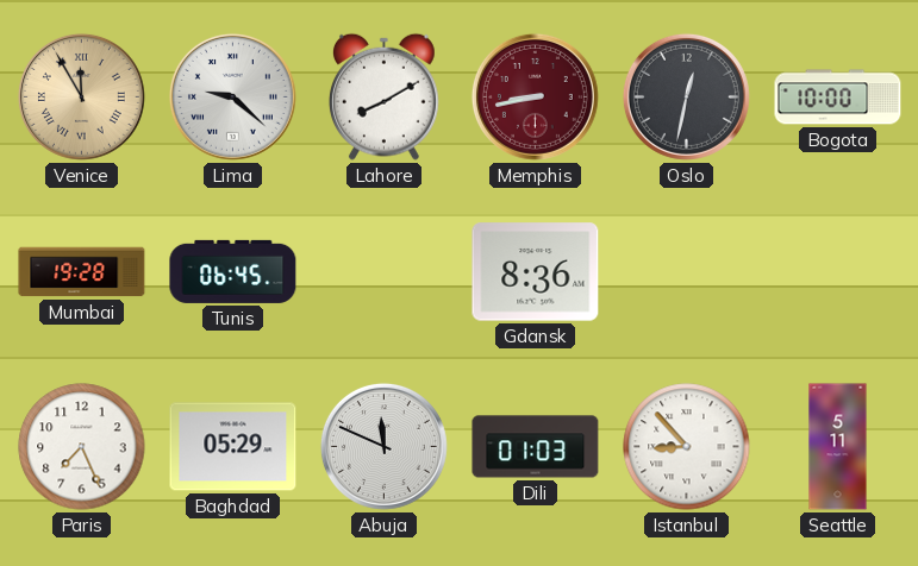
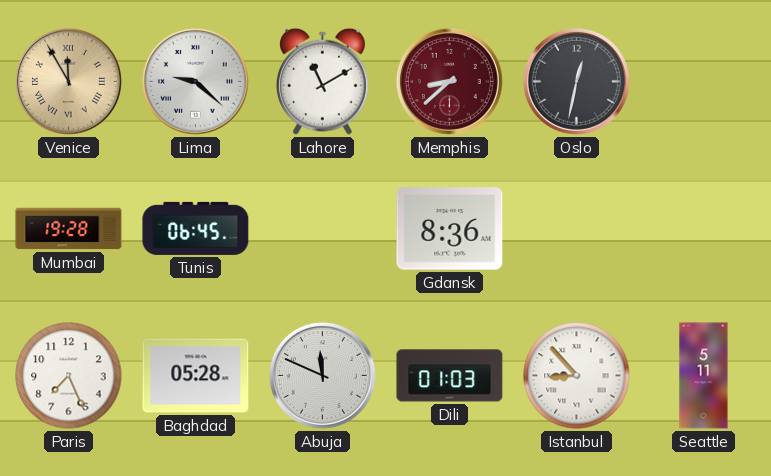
Lahore: 8:10 -> 11:10
Memphis: 8:43 -> 8:38
Bogota: 10:00 -> none
Baghdad: 05:29 -> 05:28
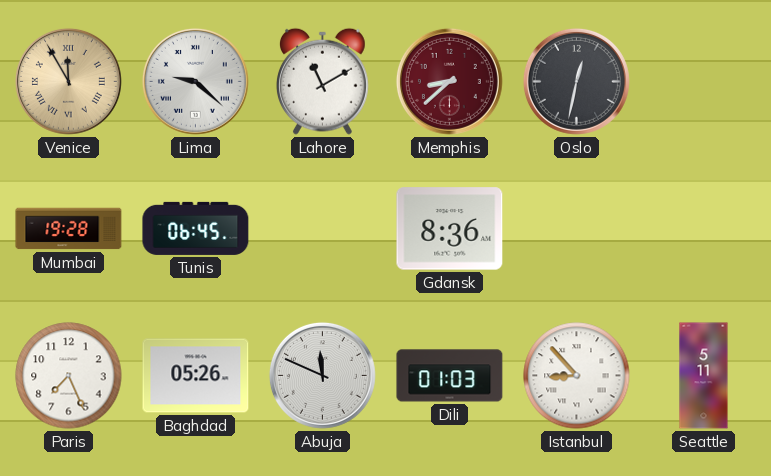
Baghdad: 05:28 -> 05:26
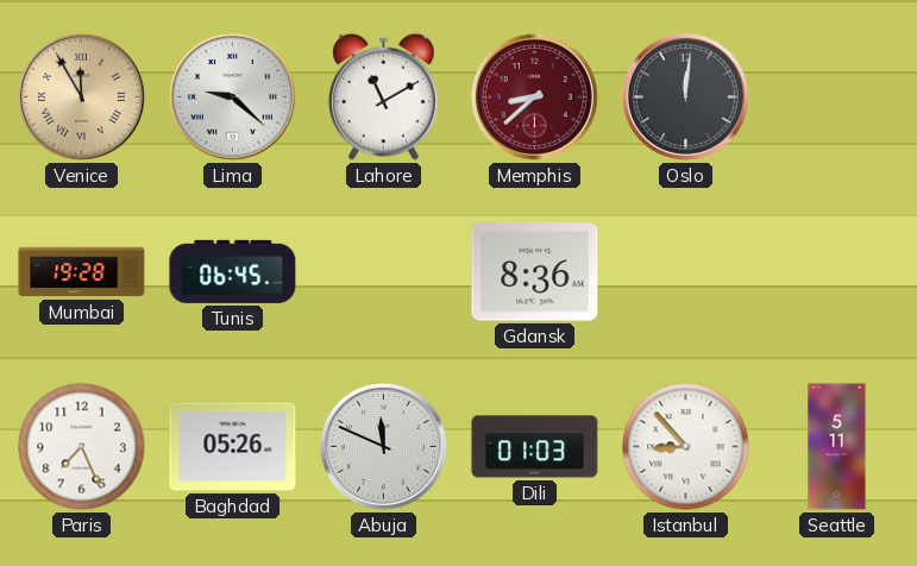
Oslo: 12:32 -> 12:01
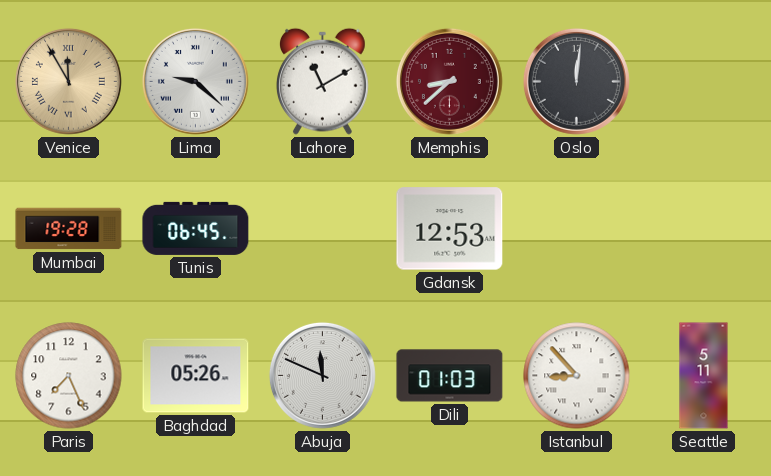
Gdansk: 8:36 -> 12:53
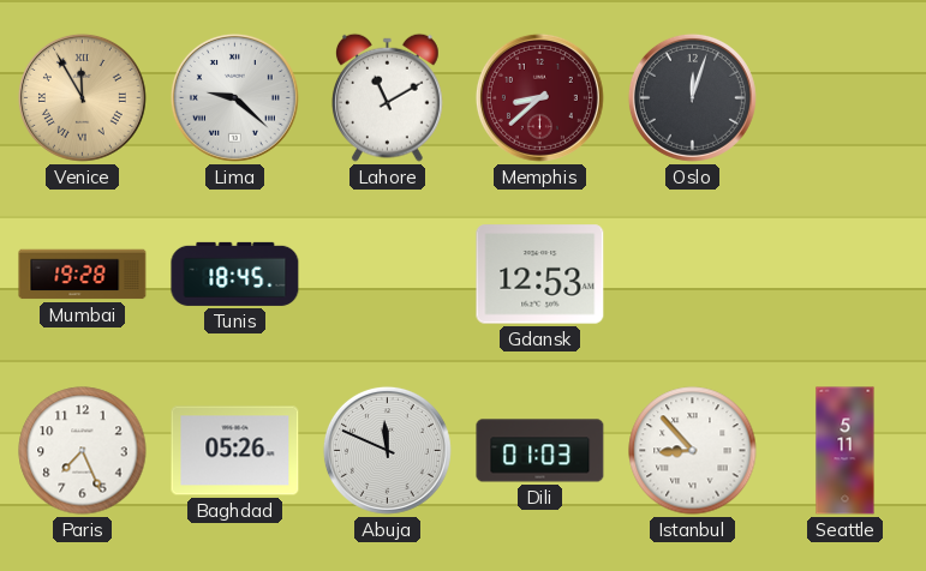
Oslo: 12:01 -> 12:03
Tunis: 06:45 -> 18:45
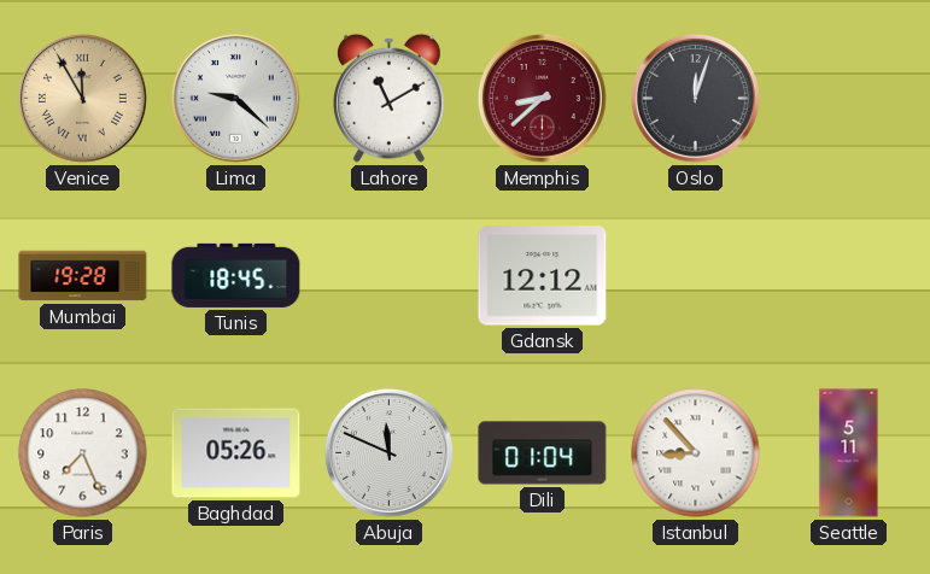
Gdansk: 12:53 -> 12:12
Dili: 01:03 -> 01:04
